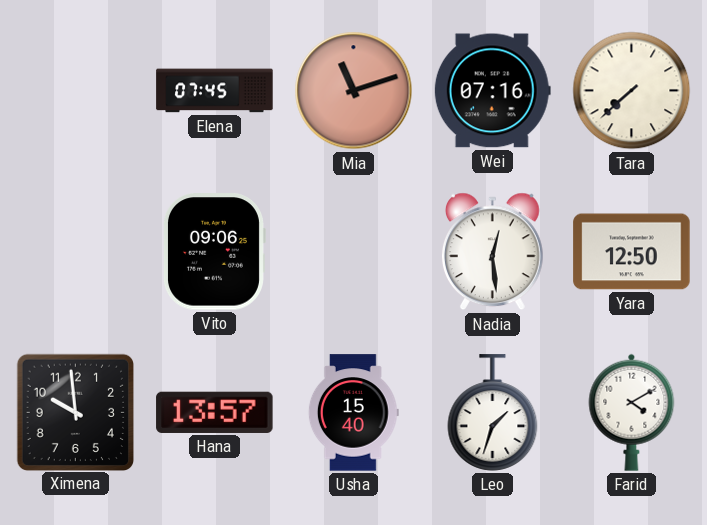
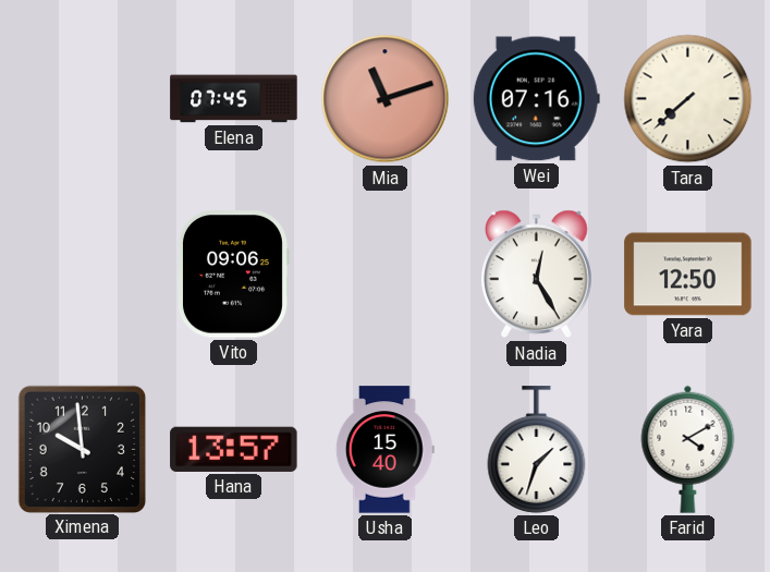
Nadia: 12:29 -> 12:25
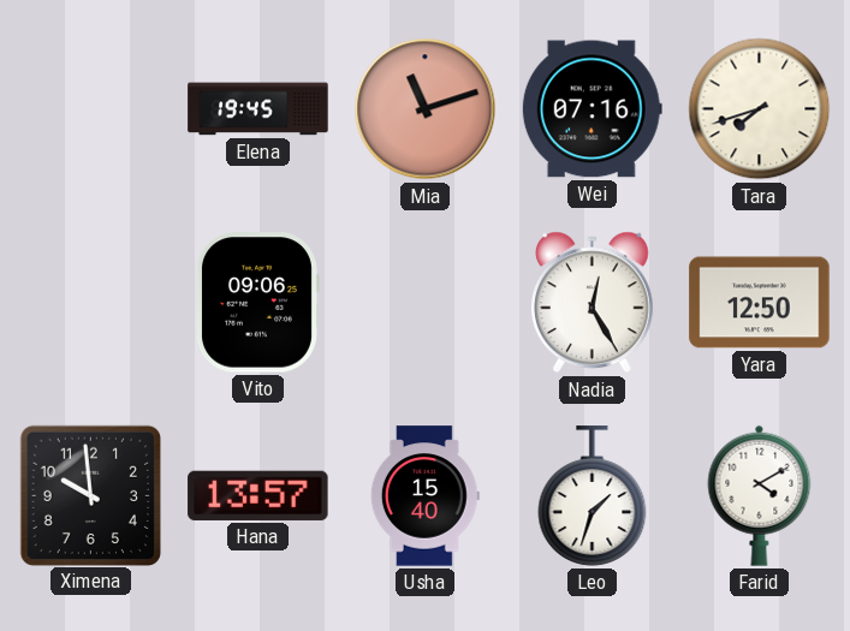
Elena: 07:45 -> 19:45
Tara: 7:38 -> 7:42
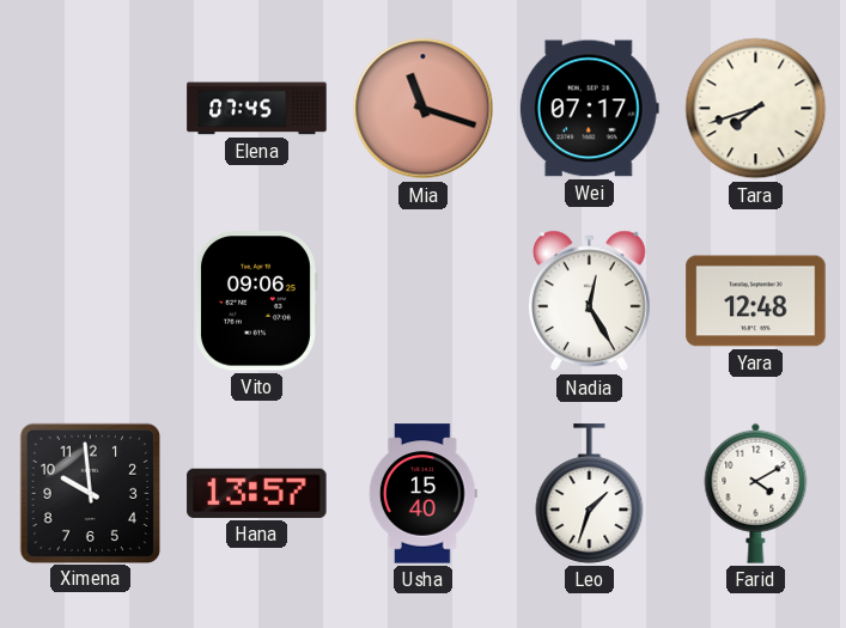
Elena: 19:45 -> 07:45
Mia: 11:12 -> 11:18
Wei: 07:16 -> 07:17
Yara: 12:50 -> 12:48
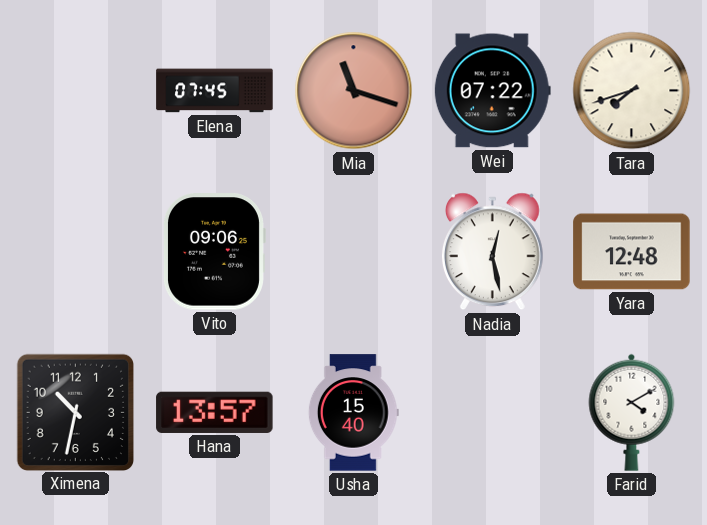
Wei: 07:17 -> 07:22
Nadia: 12:25 -> 12:28
Ximena: 9:59 -> 10:32
Leo: 1:33 -> none
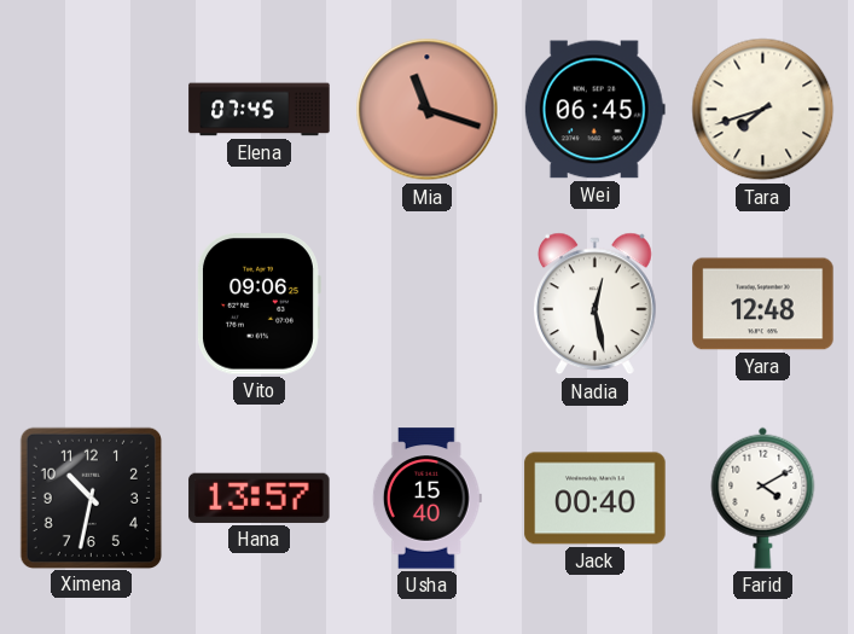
Wei: 07:22 -> 06:45
Jack: none -> 00:40
